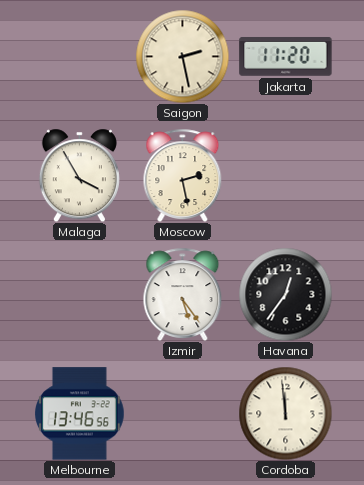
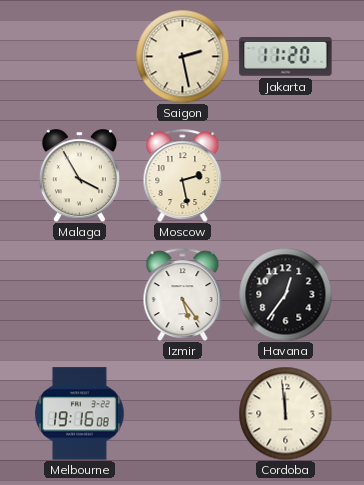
Melbourne: 13:46 -> 19:16
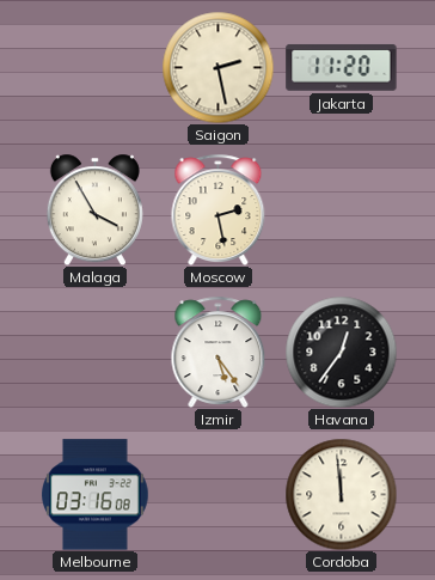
Melbourne: 19:16 -> 03:16
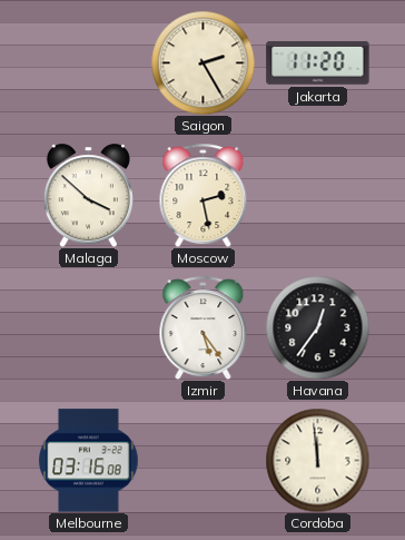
Saigon: 2:28 -> 2:25
Malaga: 3:55 -> 3:52
